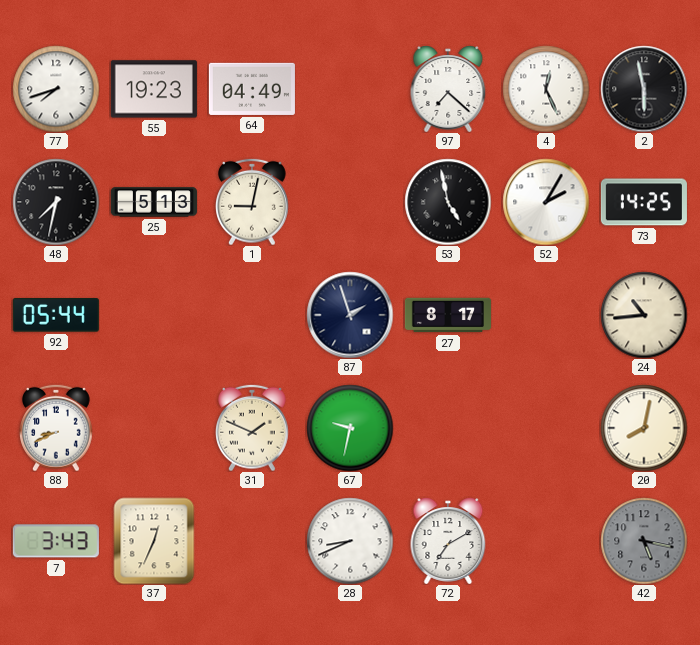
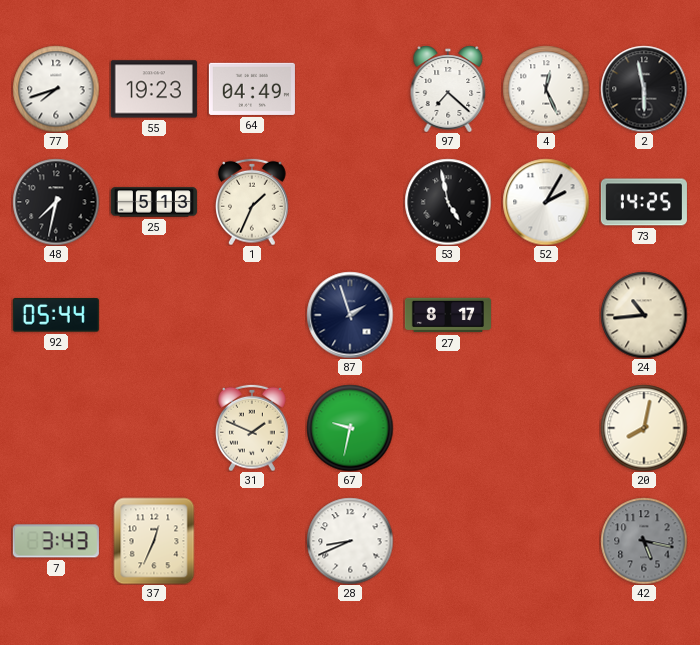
1: 9:02 -> 1:34
88: 8:41 -> none
72: 7:10 -> none
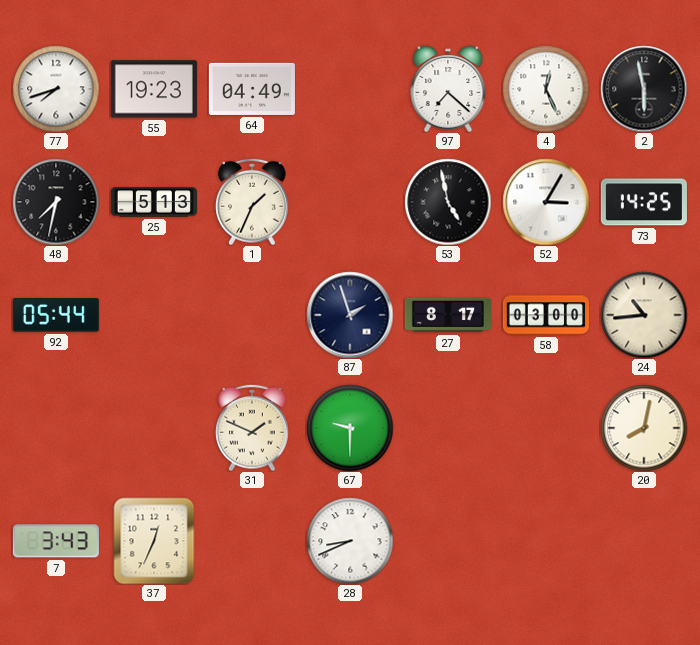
52: 2:05 -> 3:05
58: none -> 03:00
67: 9:32 -> 9:30
42: 5:17 -> none
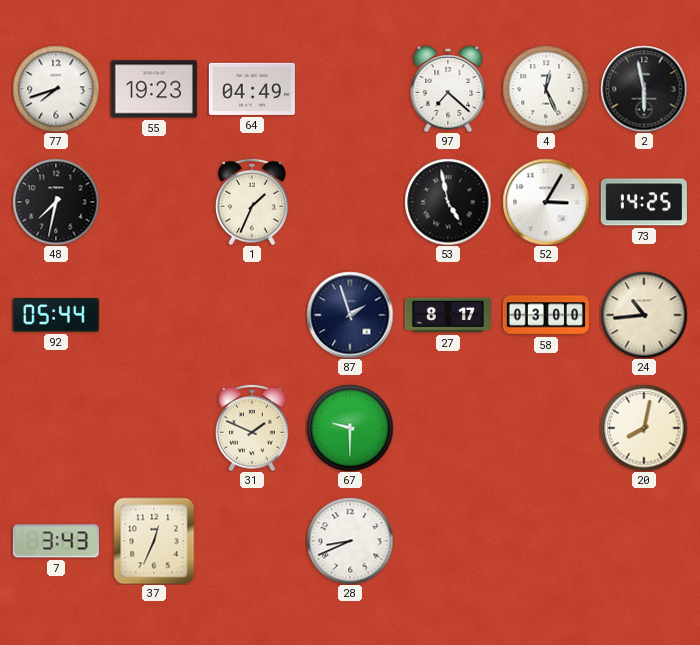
25: 5:13 -> none
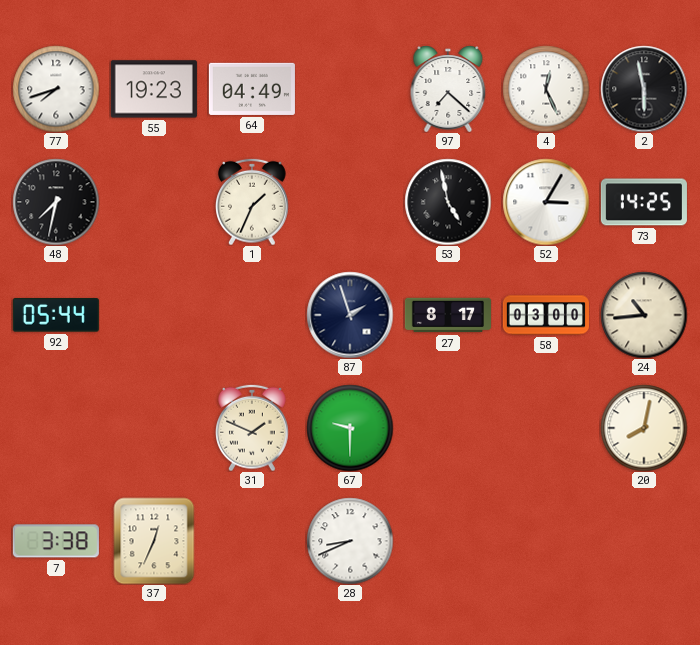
7: 3:43 -> 3:38
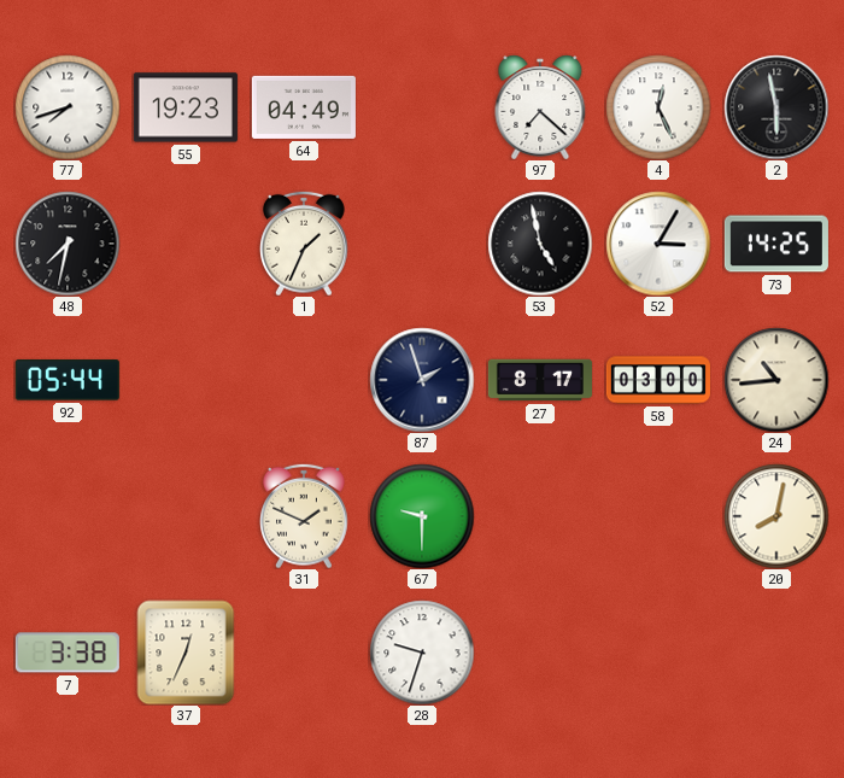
28: 8:41 -> 9:33
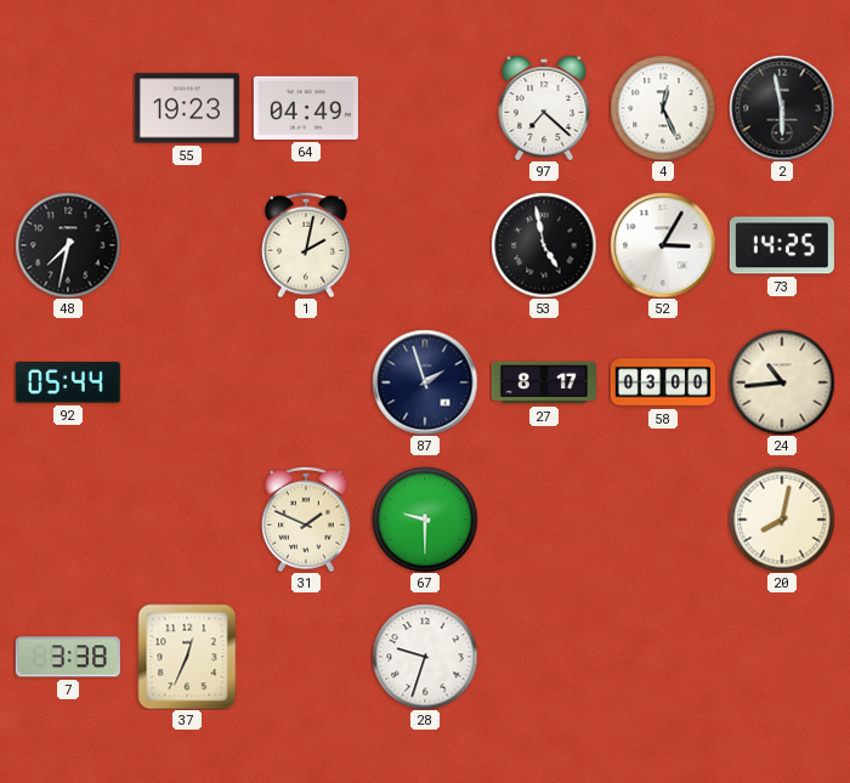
77: 7:42 -> none
1: 1:34 -> 2:02
